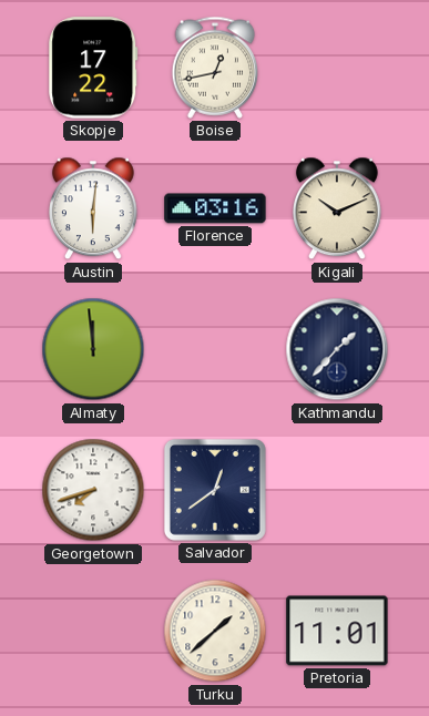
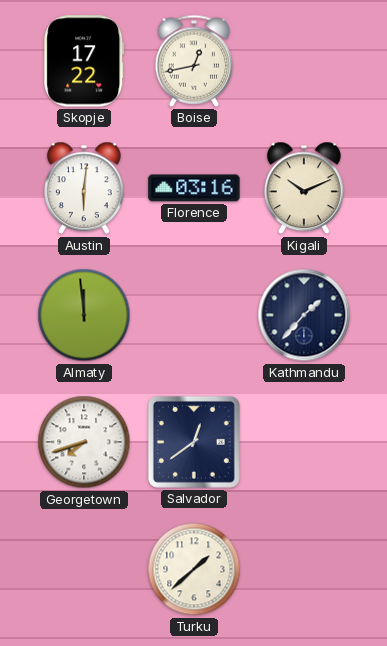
Pretoria: 11:01 -> none
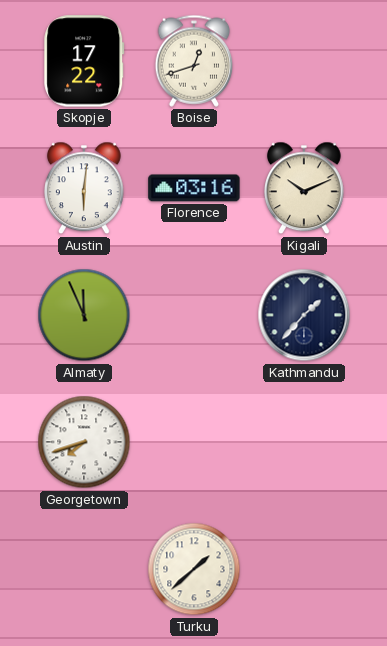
Boise: 12:43 -> 12:42
Almaty: 11:59 -> 11:56
Salvador: 12:39 -> none
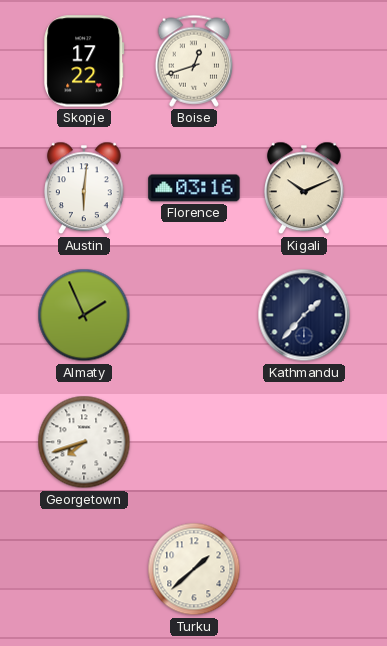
Almaty: 11:56 -> 1:56
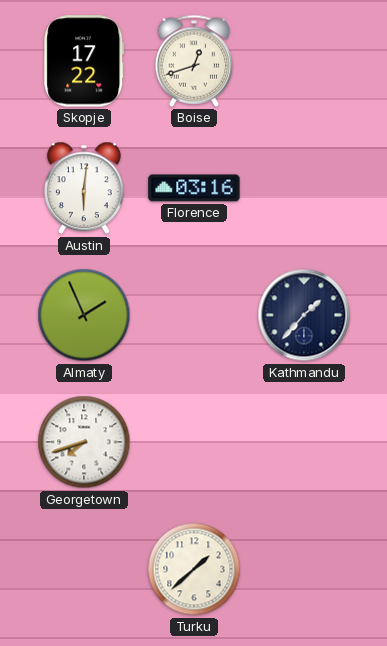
Kigali: 10:11 -> none
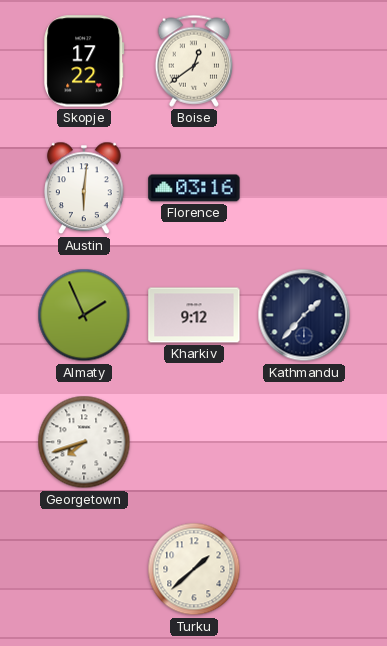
Boise: 12:42 -> 12:39
Kharkiv: none -> 9:12
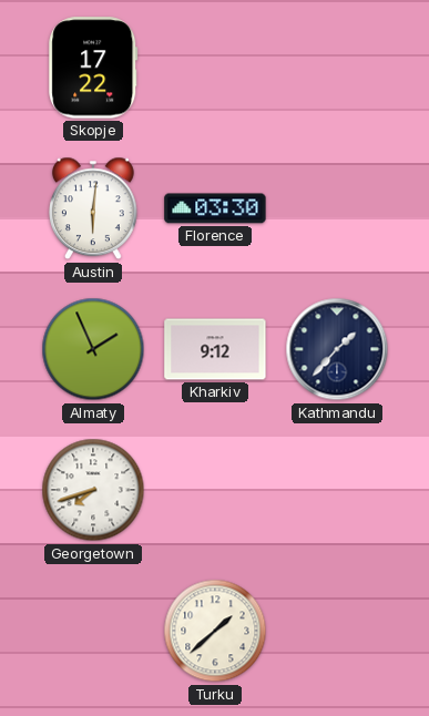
Boise: 12:39 -> none
Florence: 03:16 -> 03:30
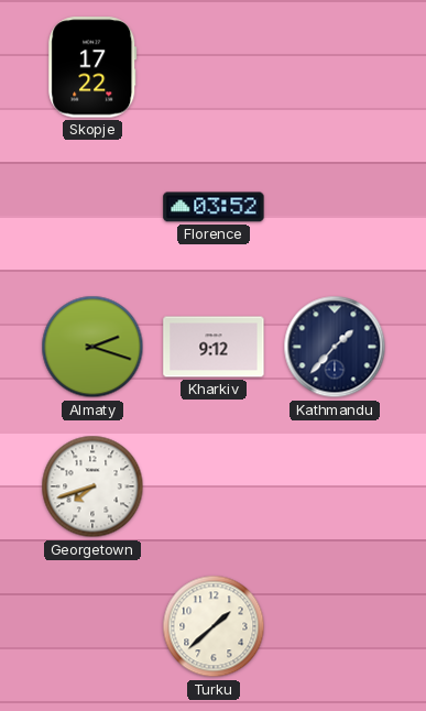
Austin: 6:01 -> none
Florence: 03:30 -> 03:52
Almaty: 1:56 -> 2:18
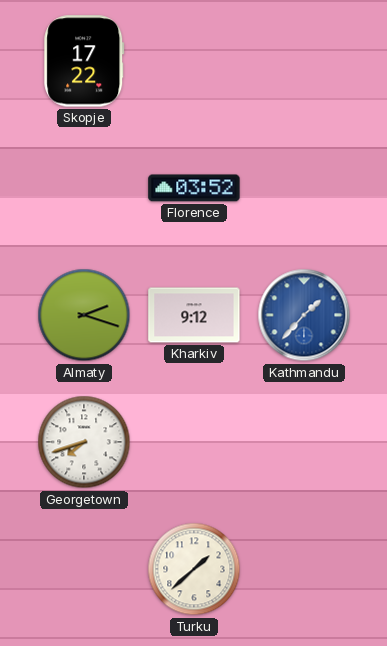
Kathmandu dial: navy -> blue
